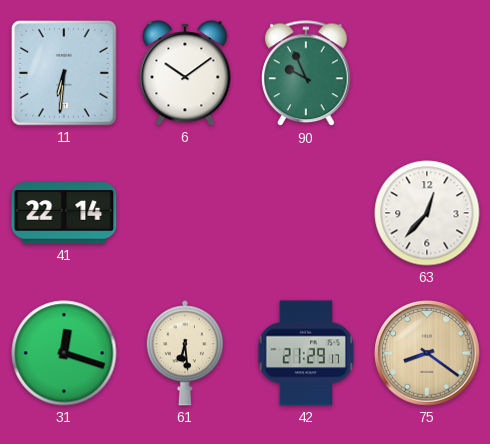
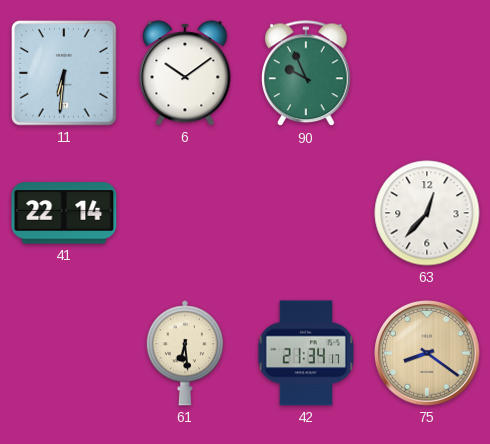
31: 12:18 -> none
42: 21:29 -> 21:34
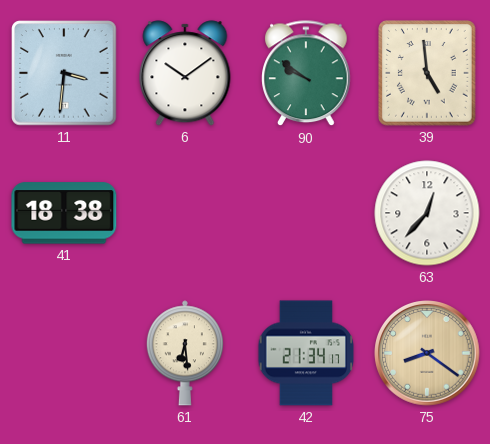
11: 6:31 -> 3:31
90: 9:56 -> 9:51
39: none -> 4:59
41: 22:14 -> 18:38
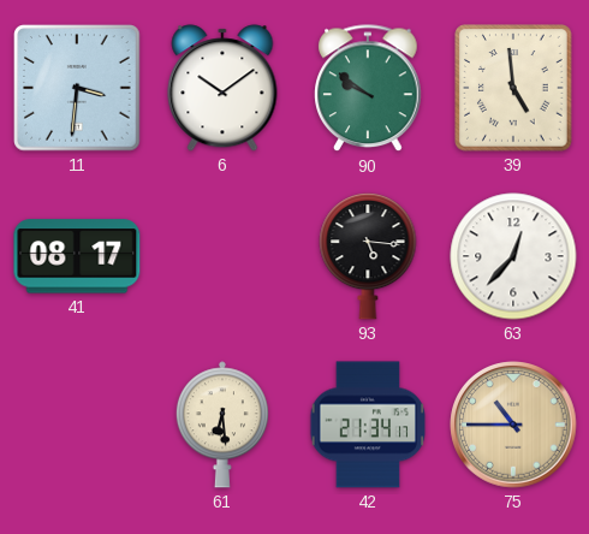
41: 18:38 -> 08:17
93: none -> 5:16
75: 8:21 -> 10:45
